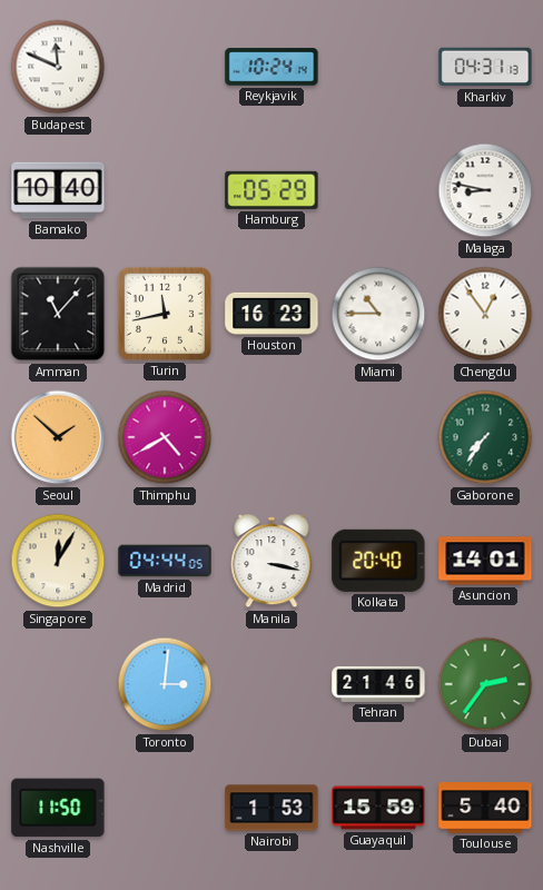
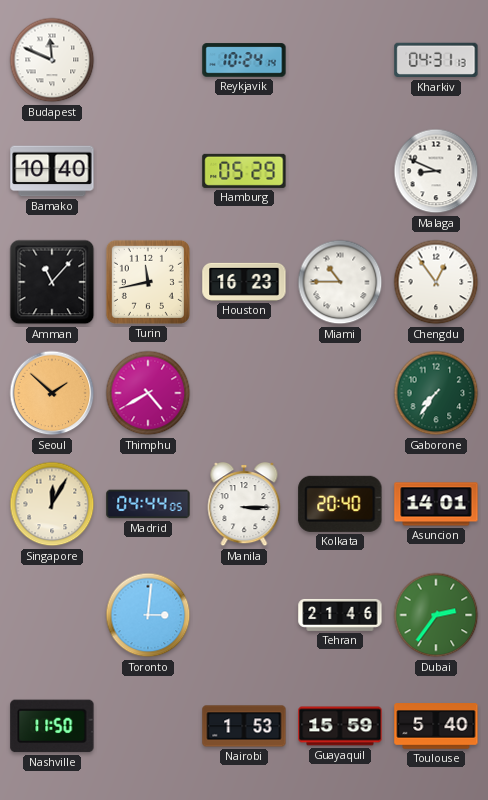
Malaga: 8:47 -> 8:49
Manila: 3:17 -> 3:15
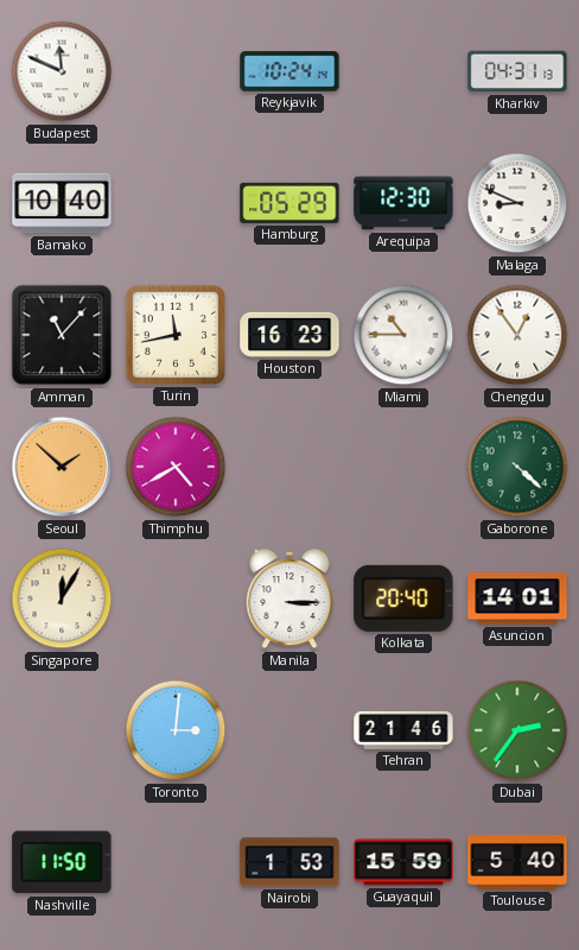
Arequipa: none -> 12:30
Gaborone: 7:36 -> 4:22
Madrid: 04:44 -> none
